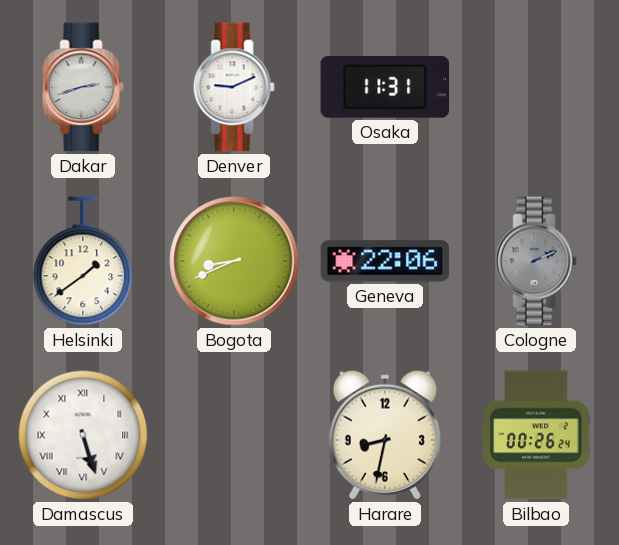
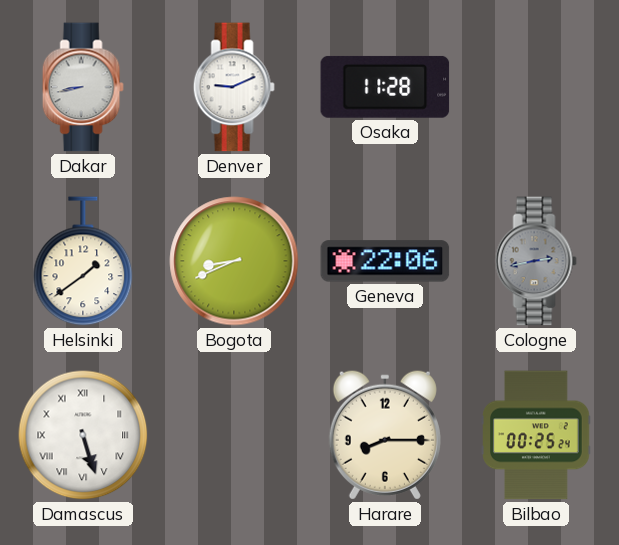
Dakar: 2:42 -> 8:43
Osaka: 11:31 -> 11:28
Cologne: 2:11 -> 2:43
Harare: 8:32 -> 8:15
Bilbao: 00:26 -> 00:25
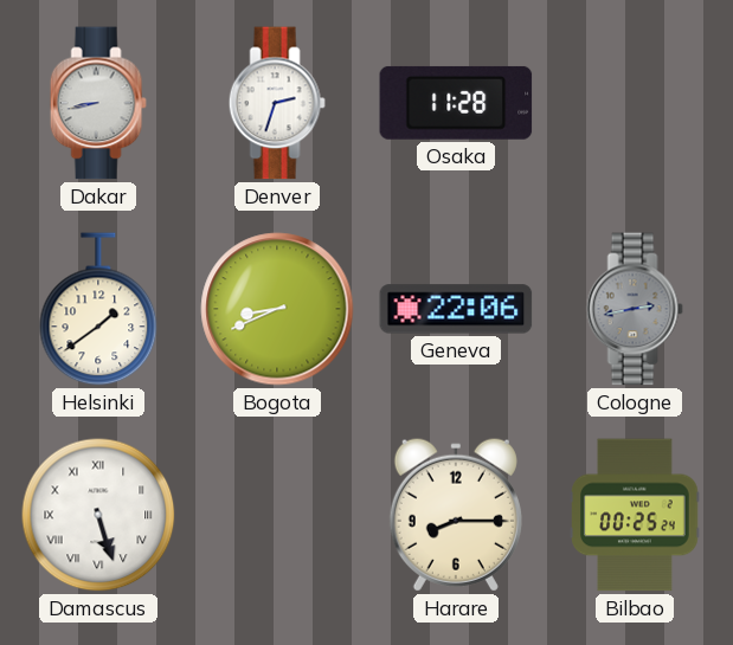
Denver: 9:11 -> 2:33
